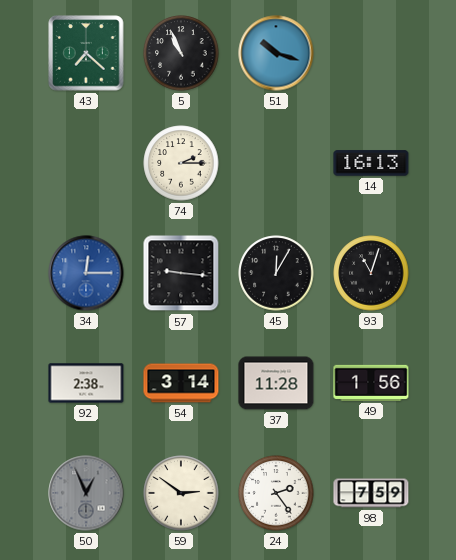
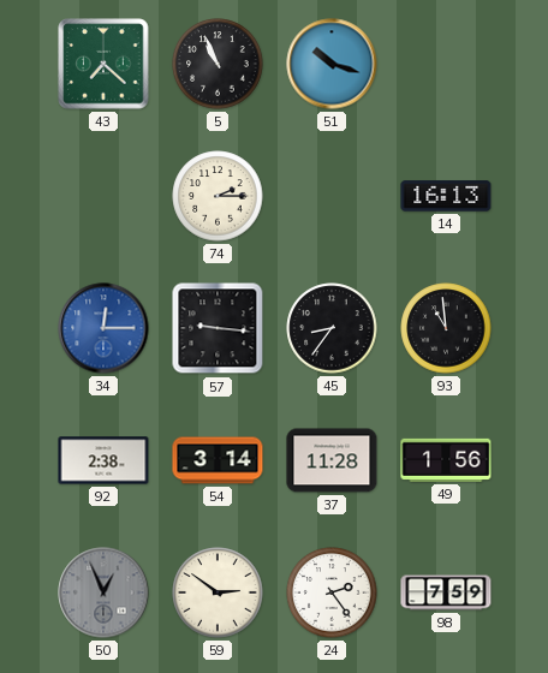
45: 12:05 -> 8:36
93: 11:03 -> 10:59
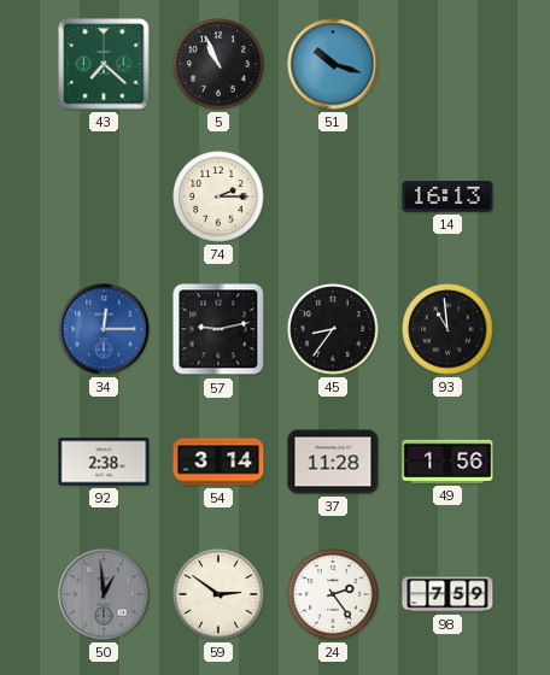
57: 9:16 -> 9:13
50: 12:56 -> 12:59
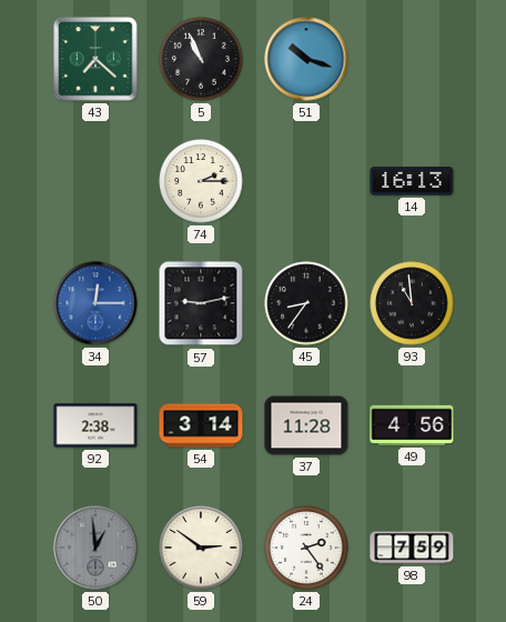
49: 1:56 -> 4:56
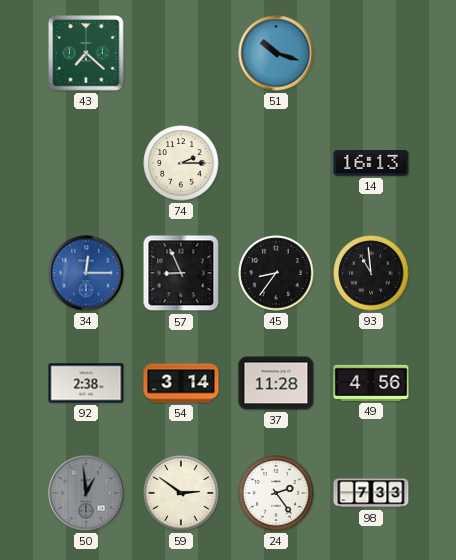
5: 10:56 -> none
57: 9:13 -> 8:56
98: 7:59 -> 7:33
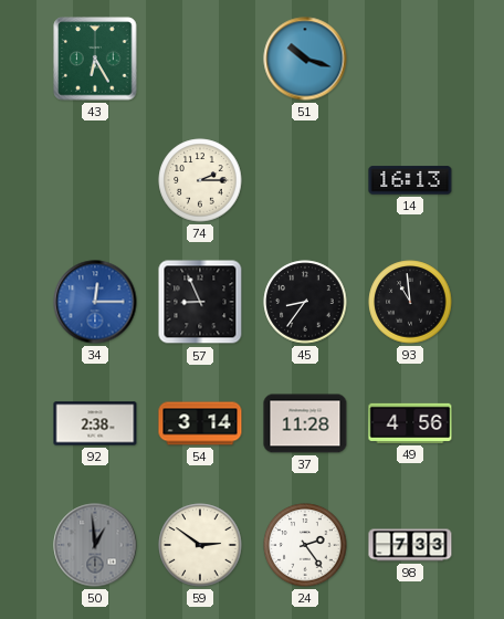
43: 7:22 -> 6:25
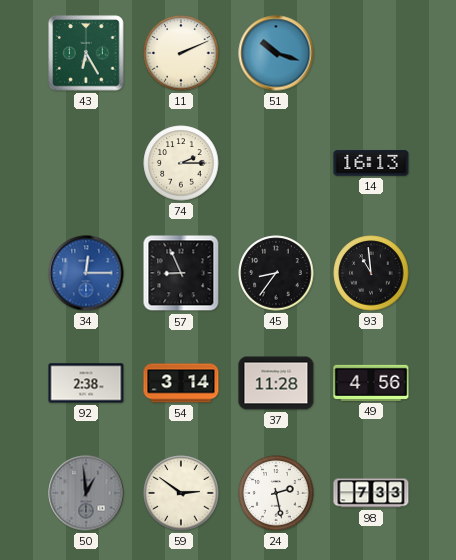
11: none -> 2:11
24: 2:24 -> 2:28
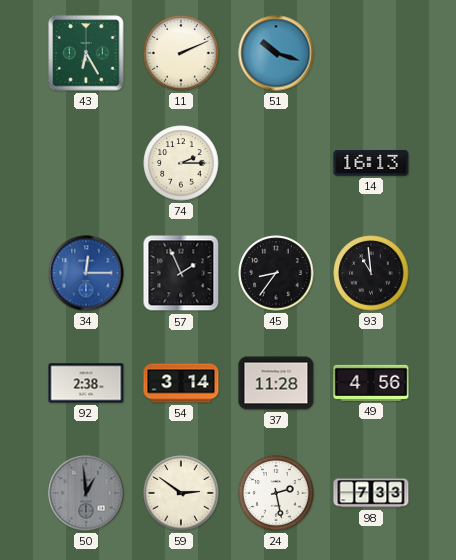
57: 8:56 -> 1:56
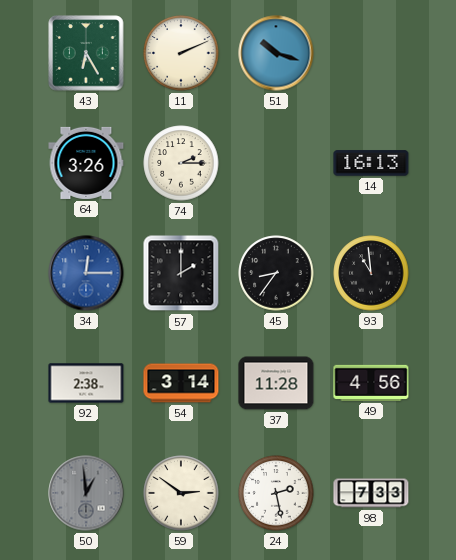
64: none -> 3:26
57: 1:56 -> 2:00
